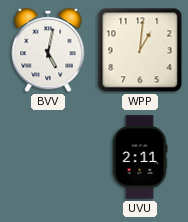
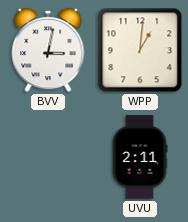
BVV: 5:02 -> 3:02
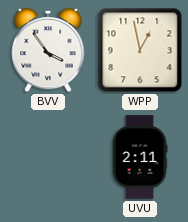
BVV: 3:02 -> 3:54
WPP: 1:01 -> 12:58
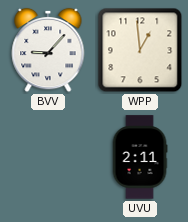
BVV: 3:54 -> 9:07
WPP: 12:58 -> 12:59
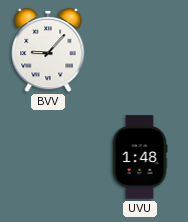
WPP: 12:59 -> none
UVU: 2:11 -> 1:48
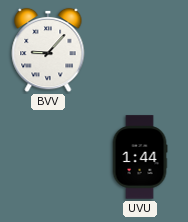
UVU: 1:48 -> 1:44
